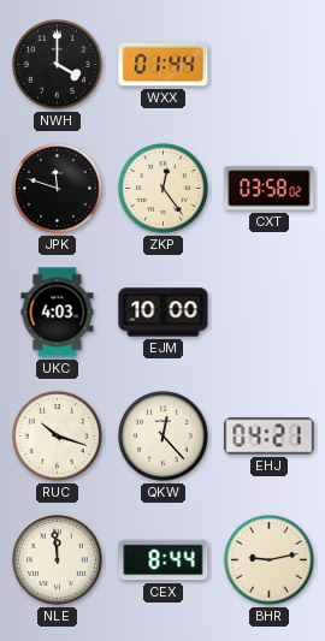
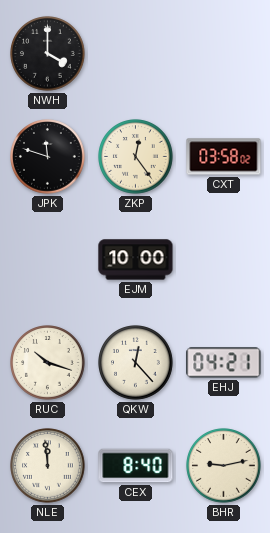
WXX: 01:44 -> none
UKC: 4:03 -> none
CEX: 8:44 -> 8:40
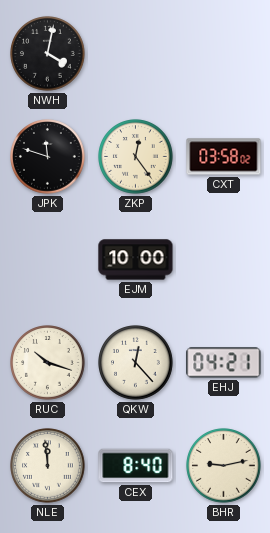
NWH: 4:00 -> 4:02
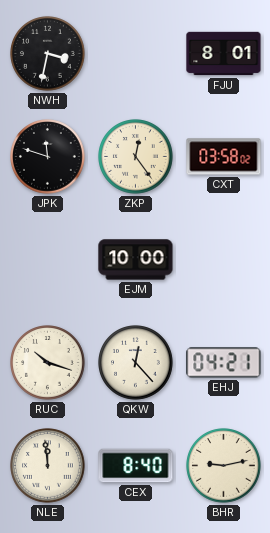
NWH: 4:02 -> 3:32
FJU: none -> 8:01
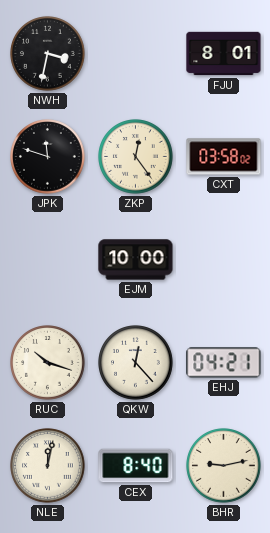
NLE: 11:59 -> 12:02
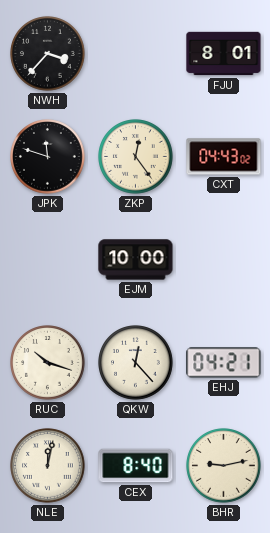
NWH: 3:32 -> 3:37
CXT: 03:58 -> 04:43
